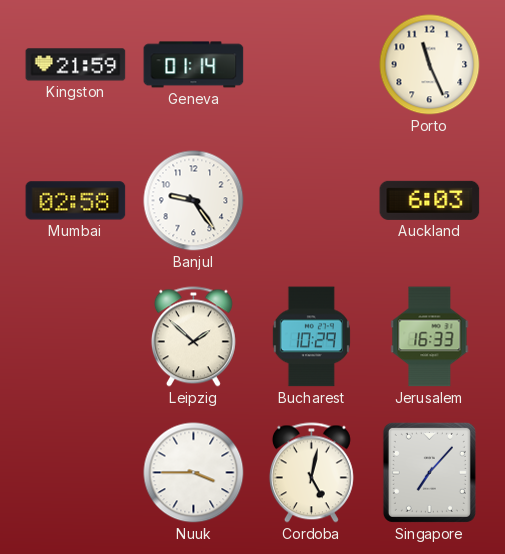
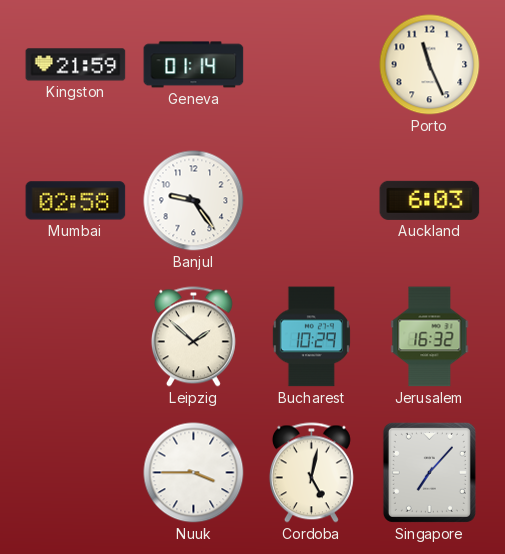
Jerusalem: 16:33 -> 16:32
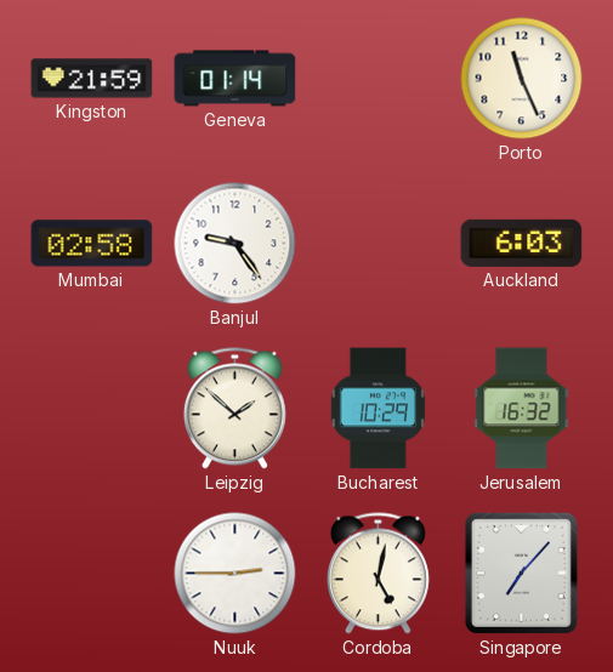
Nuuk: 3:45 -> 2:45
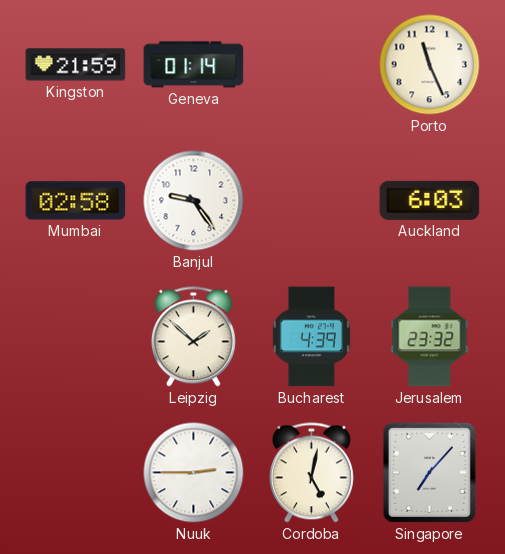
Bucharest: 10:29 -> 4:39
Jerusalem: 16:32 -> 23:32
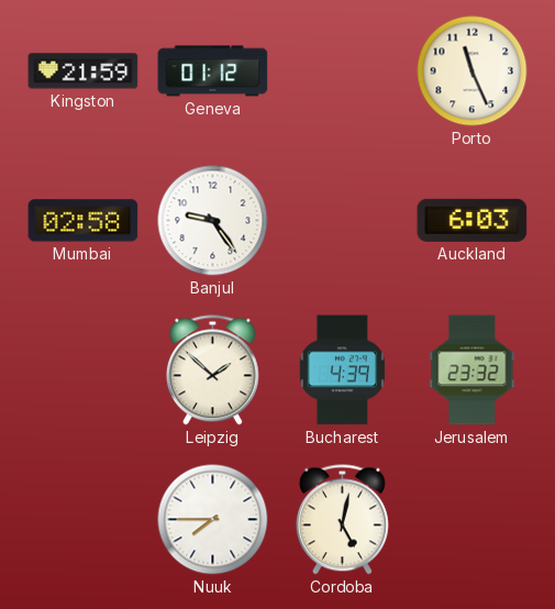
Geneva: 01:14 -> 01:12
Nuuk: 2:45 -> 7:45
Singapore: 7:07 -> none
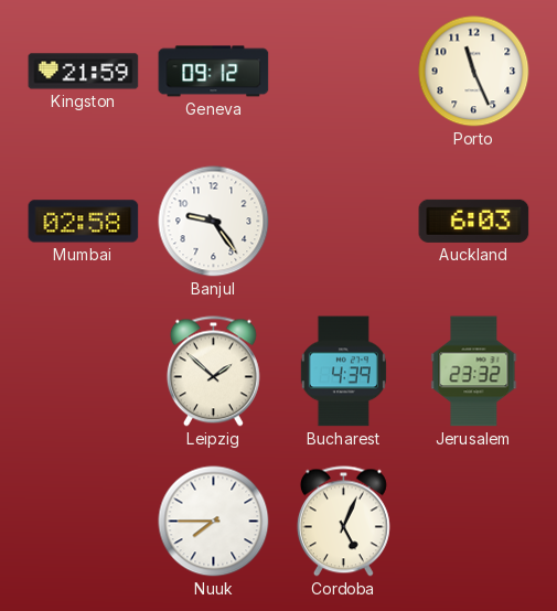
Geneva: 01:12 -> 09:12
Cordoba: 5:02 -> 5:04
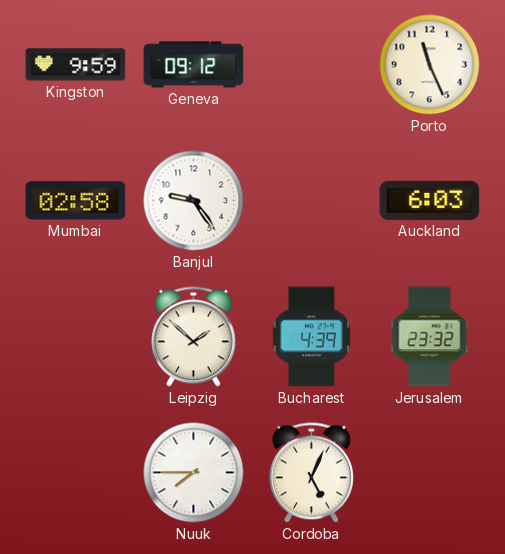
Kingston: 21:59 -> 9:59
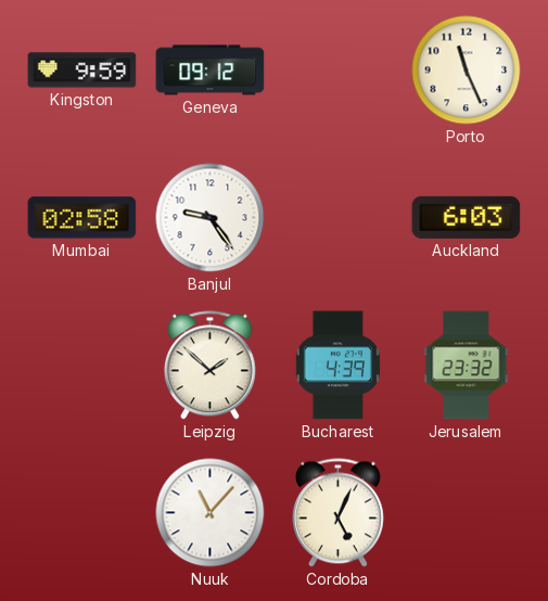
Nuuk: 7:45 -> 11:07
